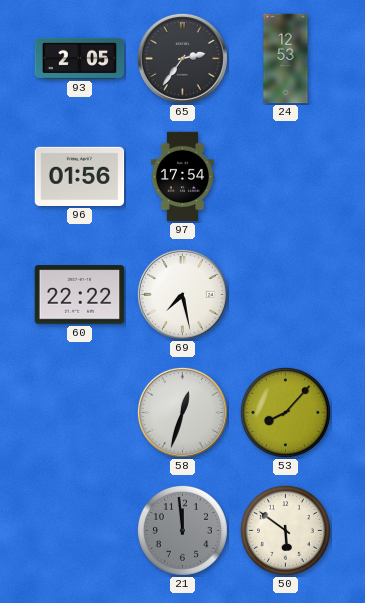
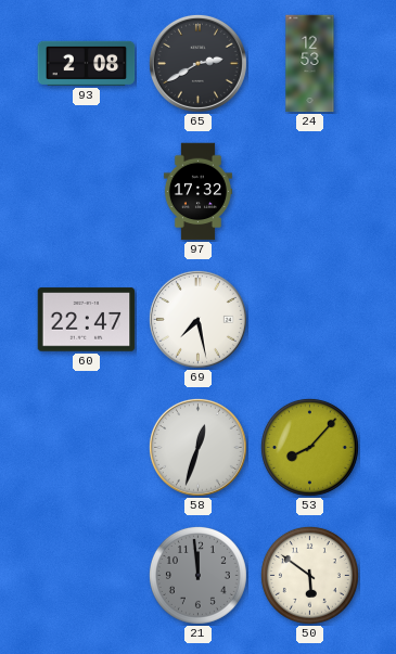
93: 2:05 -> 2:08
65: 2:36 -> 2:40
96: 01:56 -> none
97: 17:54 -> 17:32
60: 22:22 -> 22:47
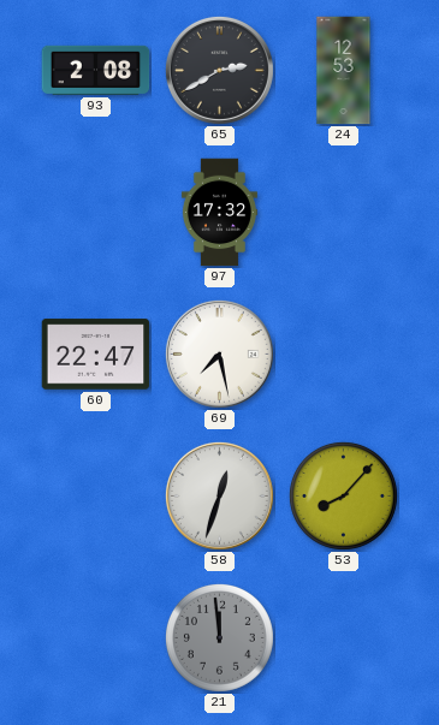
50: 5:51 -> none
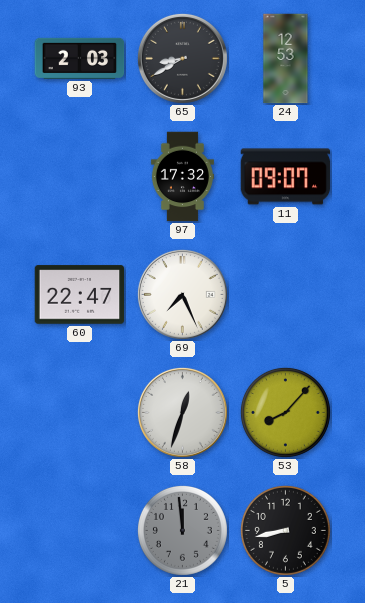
93: 2:08 -> 2:03
65: 2:40 -> 8:40
11: none -> 09:07
69: 7:28 -> 7:26
5: none -> 8:43
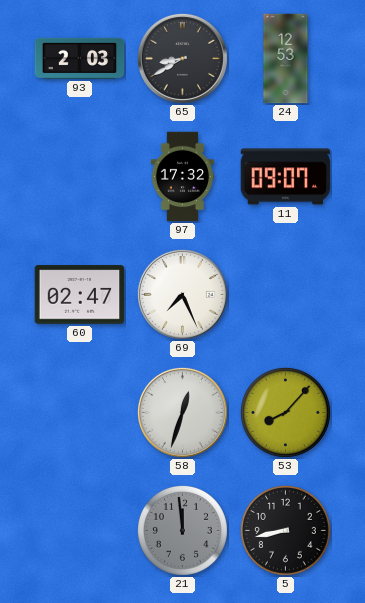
60: 22:47 -> 02:47
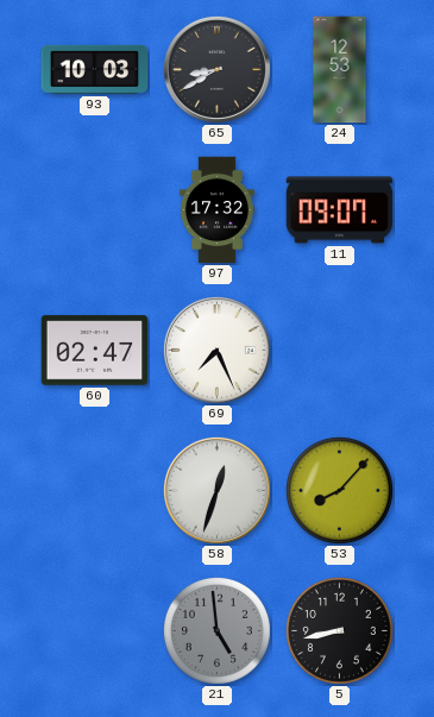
93: 2:03 -> 10:03
21: 11:59 -> 4:59
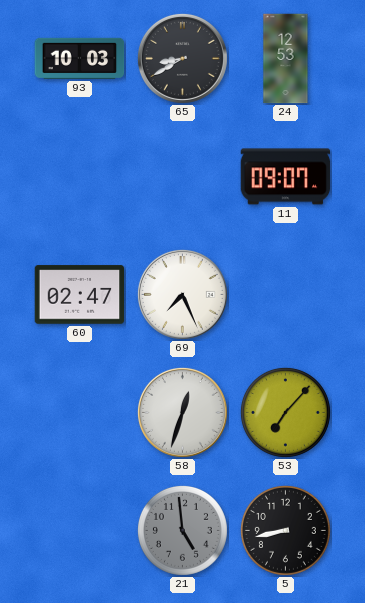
97: 17:32 -> none
53: 8:07 -> 7:07
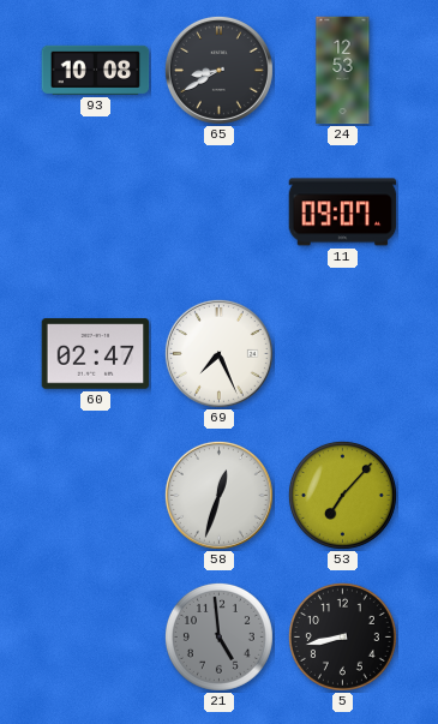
93: 10:03 -> 10:08
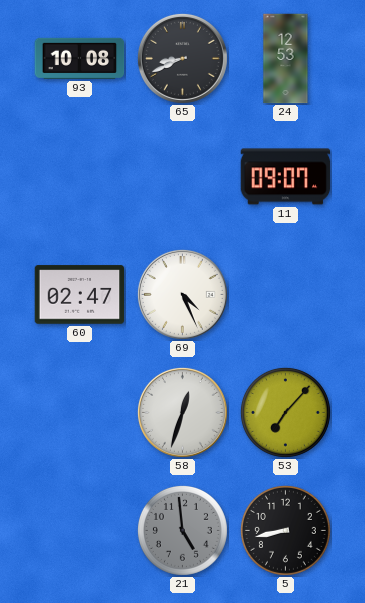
65: 8:40 -> 8:41
69: 7:26 -> 4:26
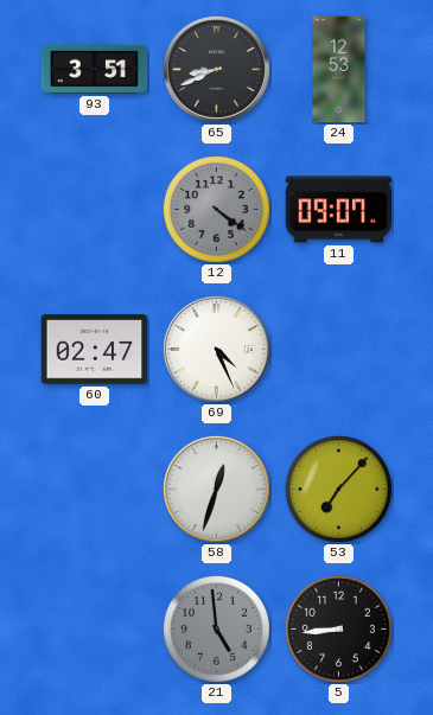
93: 10:08 -> 3:51
12: none -> 4:21
5: 8:43 -> 8:44
